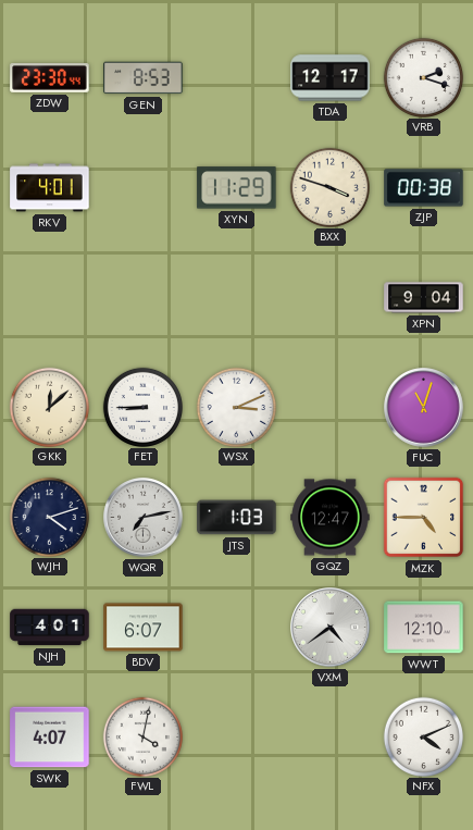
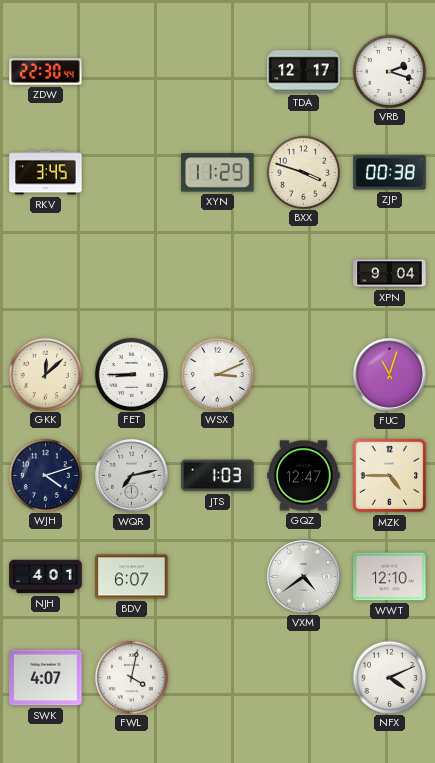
ZDW: 23:30 -> 22:30
GEN: 8:53 -> none
RKV: 4:01 -> 3:45
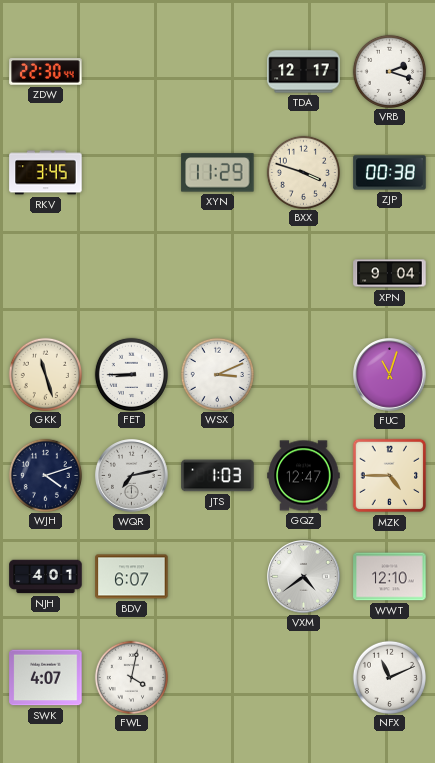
GKK: 12:08 -> 11:27
NFX: 4:11 -> 11:11
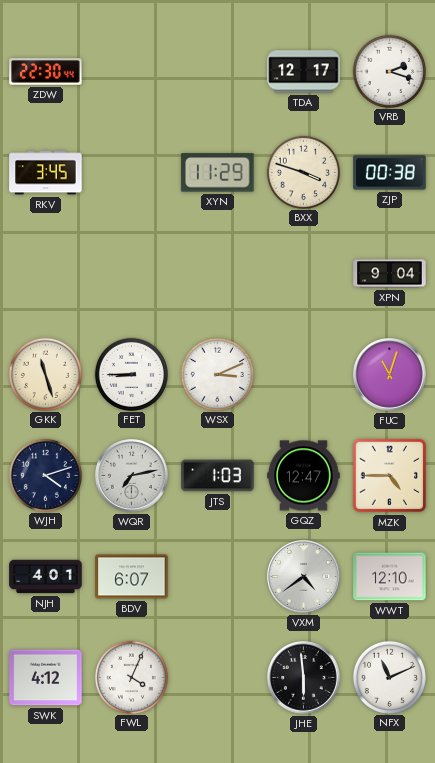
SWK: 4:07 -> 4:12
FWL: 4:02 -> 4:04
JHE: none -> 5:59
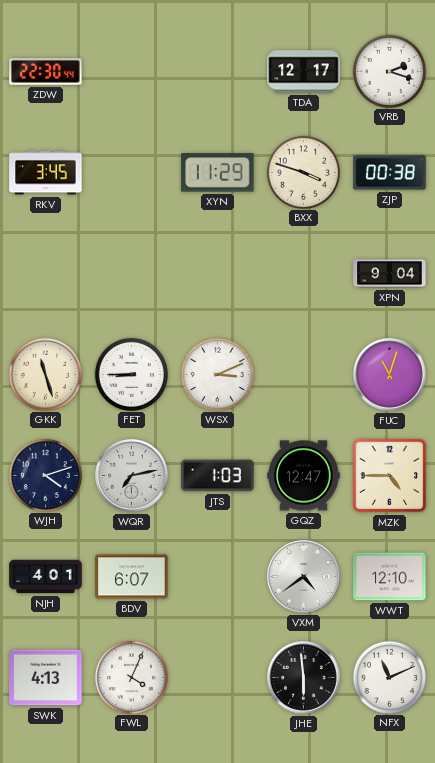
SWK: 4:12 -> 4:13
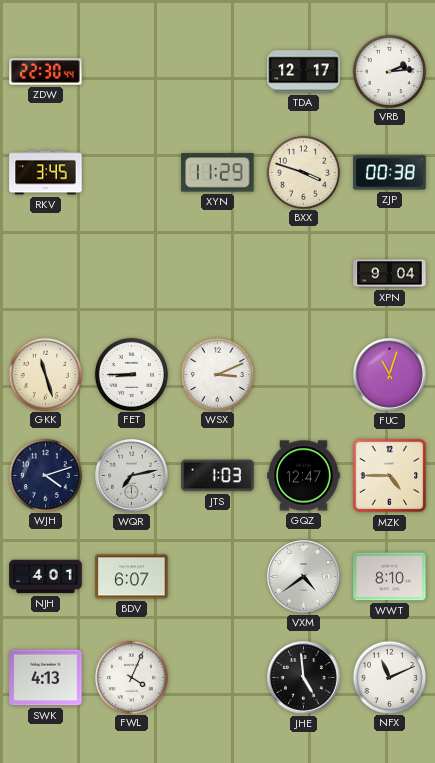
VRB: 2:18 -> 2:14
WWT: 12:10 -> 8:10
JHE: 5:59 -> 4:59
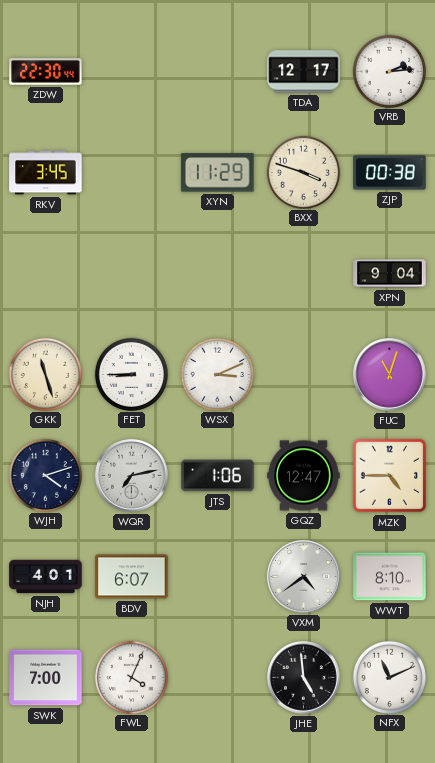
JTS: 1:03 -> 1:06
SWK: 4:13 -> 7:00
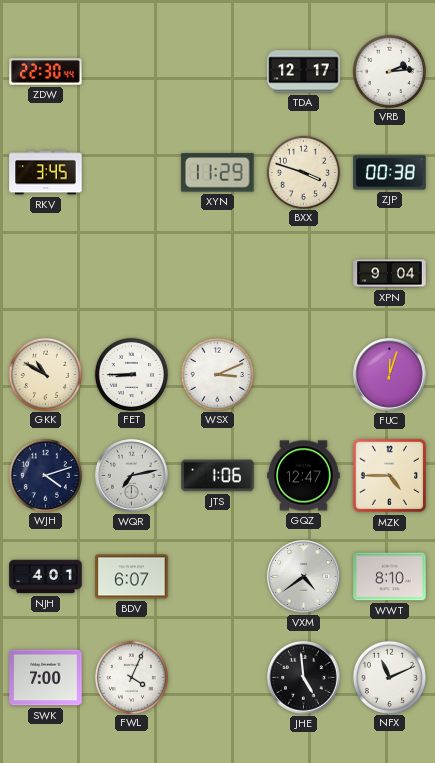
GKK: 11:27 -> 10:50
FUC: 11:03 -> 12:03
